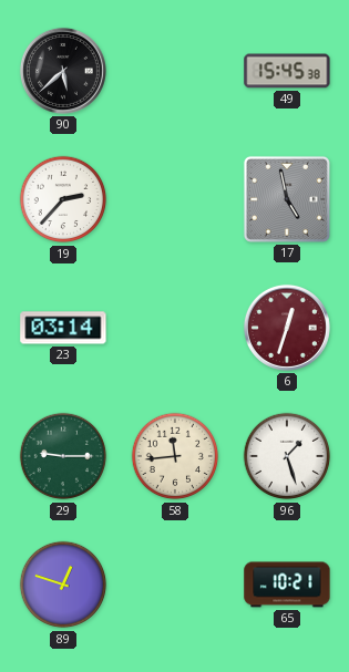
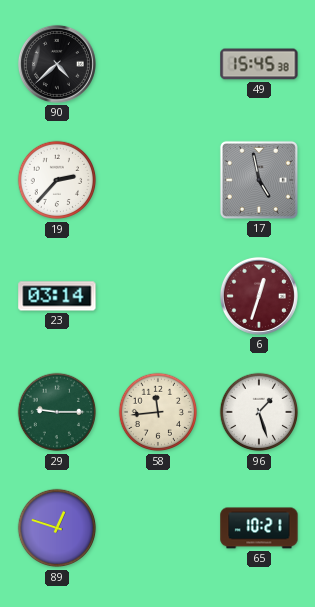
90: 5:38 -> 4:38
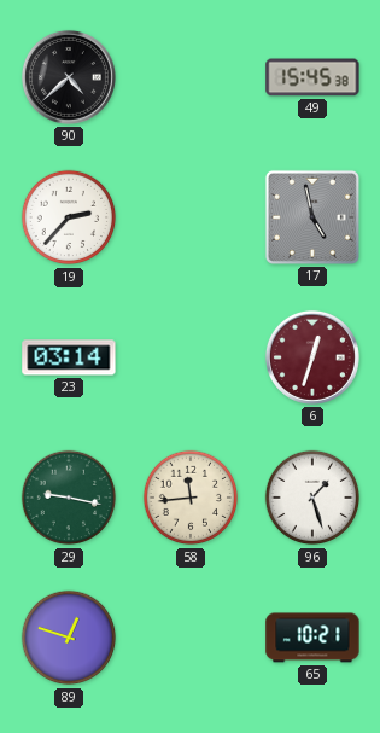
29: 9:15 -> 9:17
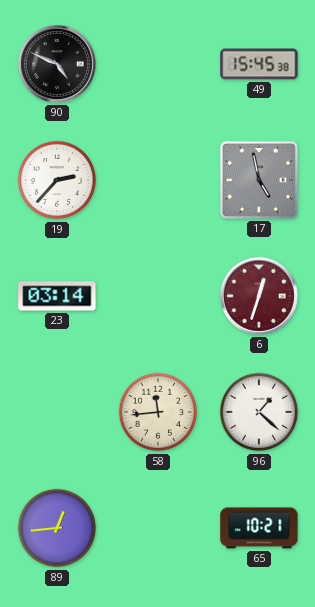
90: 4:38 -> 4:49
29: 9:17 -> none
96: 1:27 -> 1:22
89: 12:48 -> 12:44
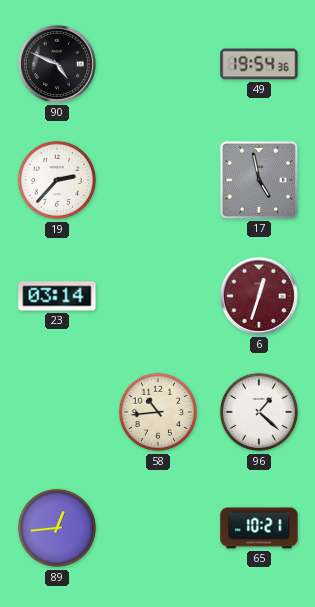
49: 15:45 -> 19:54
58: 11:44 -> 10:44
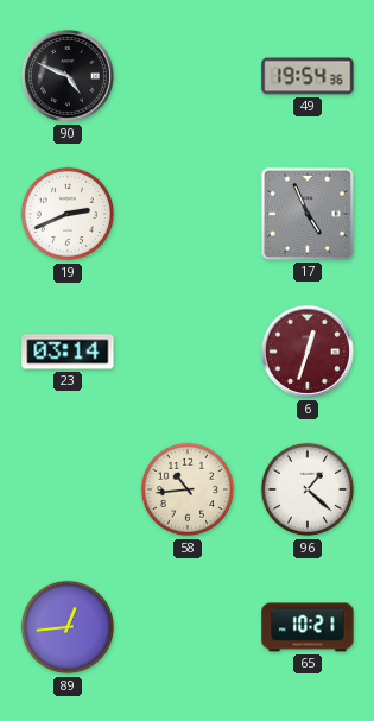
19: 2:37 -> 2:41
17: 4:58 -> 4:56
